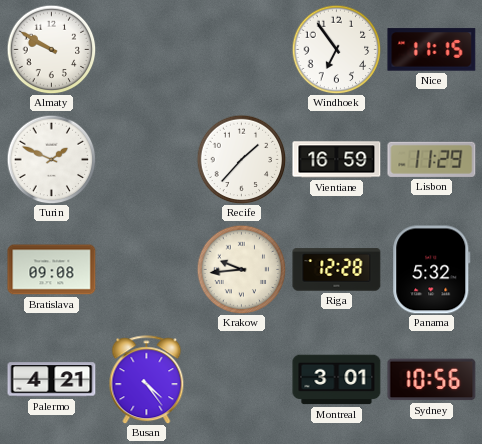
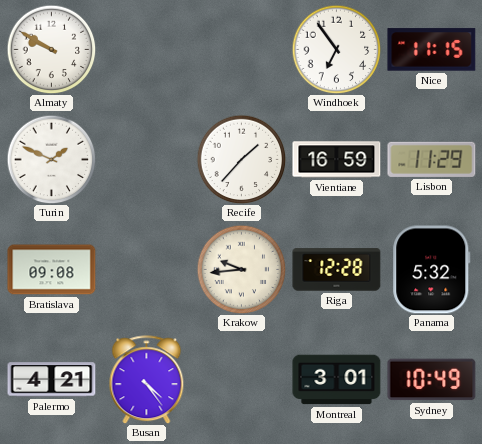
Sydney: 10:56 -> 10:49
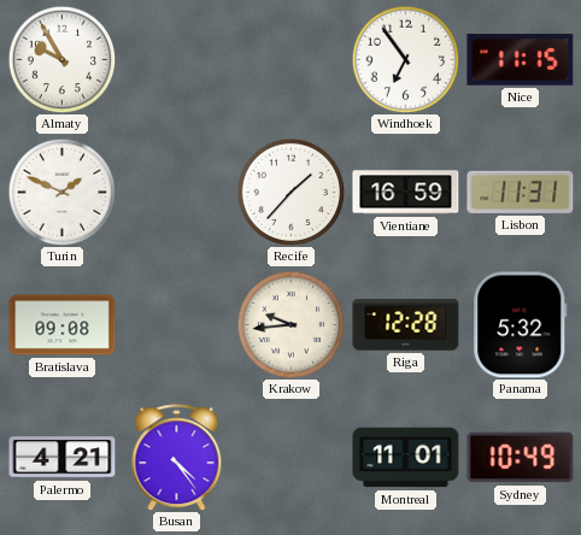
Almaty: 9:50 -> 9:55
Lisbon: 11:29 -> 11:31
Montreal: 3:01 -> 11:01
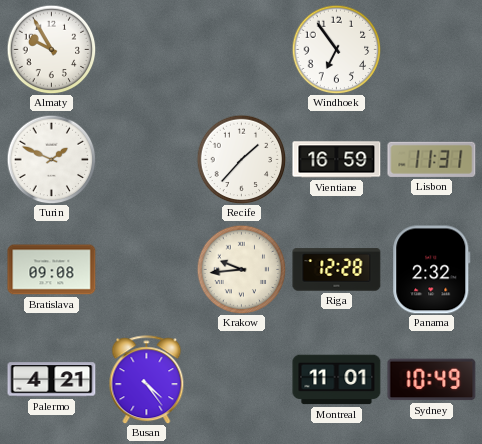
Nice: 11:15 -> none
Panama: 5:32 -> 2:32
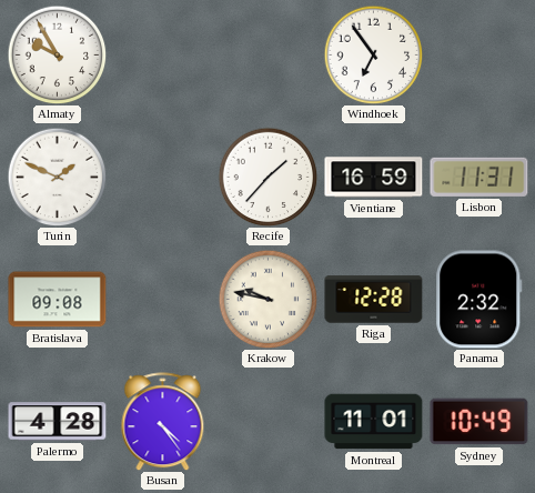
Krakow: 9:44 -> 9:47
Palermo: 4:21 -> 4:28
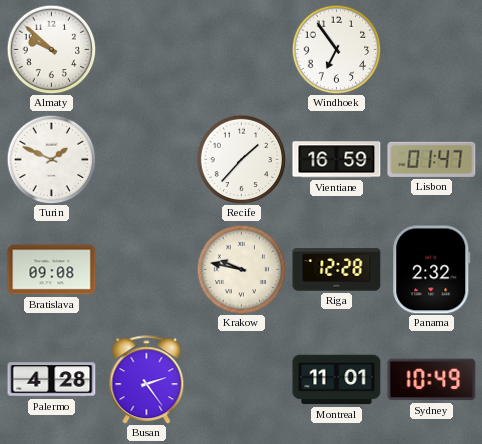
Almaty: 9:55 -> 9:52
Lisbon: 11:31 -> 01:47
Busan: 4:24 -> 2:24
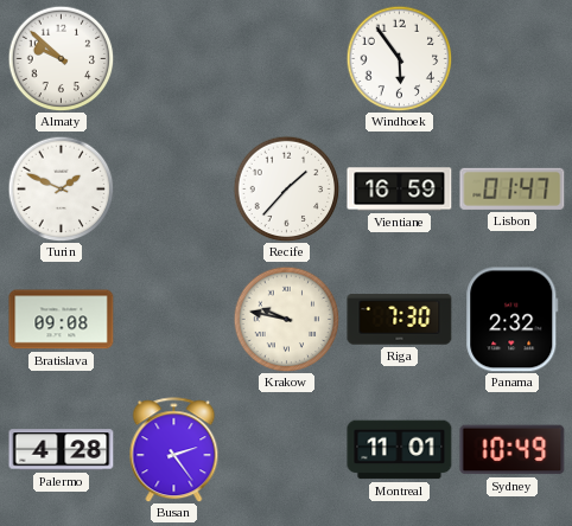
Windhoek: 6:54 -> 5:54
Riga: 12:28 -> 7:30
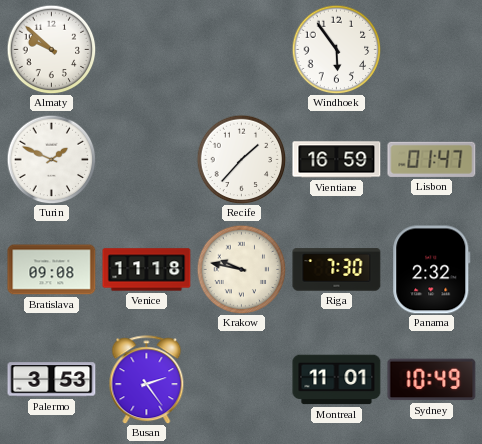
Venice: none -> 11:18
Palermo: 4:28 -> 3:53
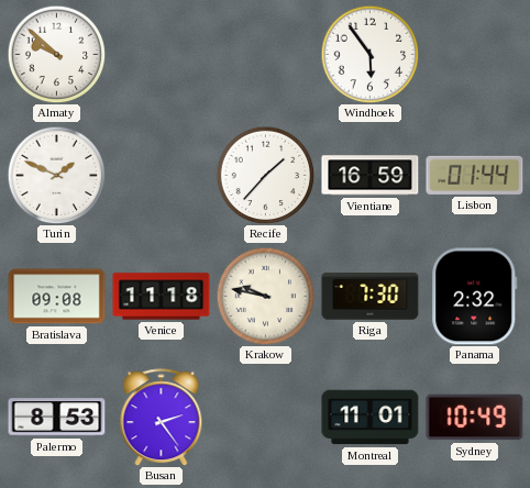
Lisbon: 01:47 -> 01:44
Palermo: 3:53 -> 8:53
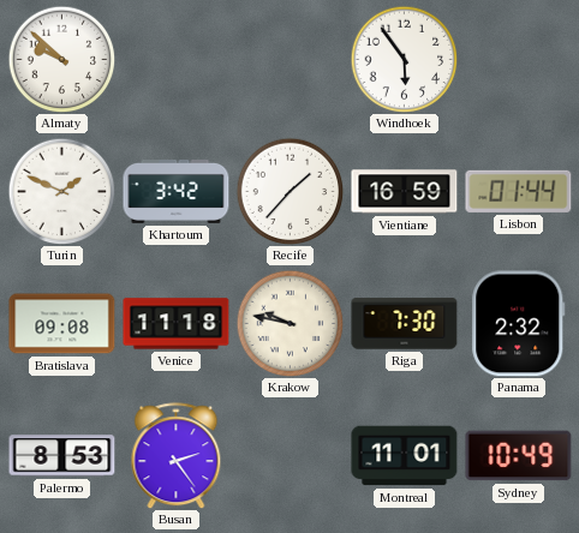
Khartoum: none -> 3:42
